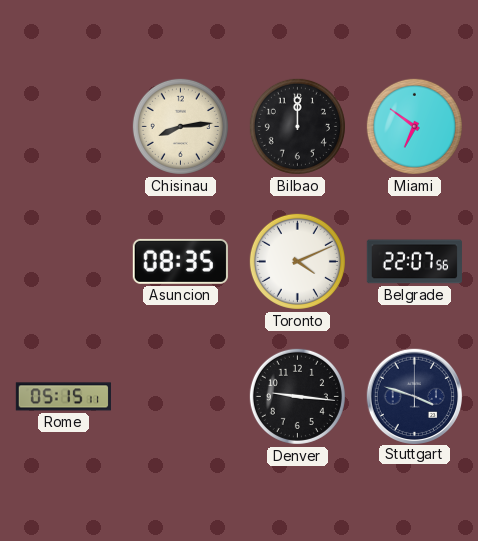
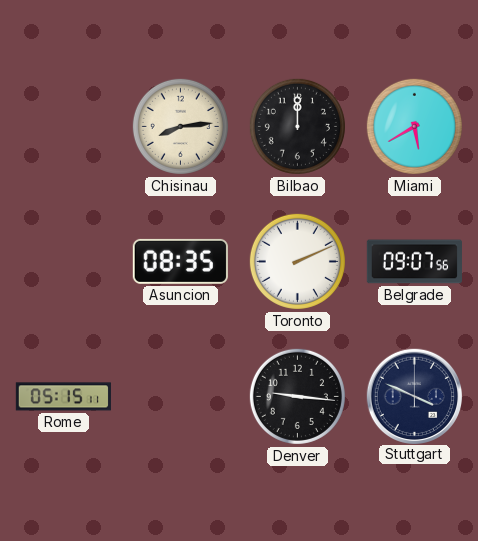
Miami: 6:51 -> 5:40
Toronto: 4:11 -> 2:11
Belgrade: 22:07 -> 09:07
Stuttgart: 3:48 -> 3:49
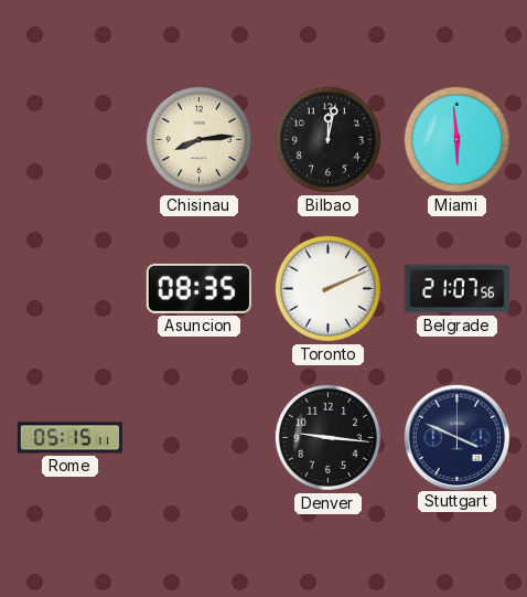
Bilbao: 12:00 -> 12:02
Miami: 5:40 -> 5:59
Belgrade: 09:07 -> 21:07
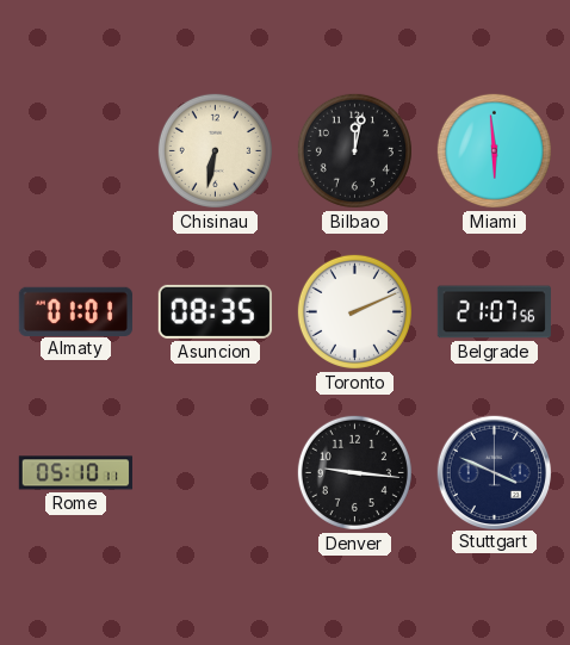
Chisinau: 8:14 -> 6:32
Almaty: none -> 01:01
Rome: 05:15 -> 05:10
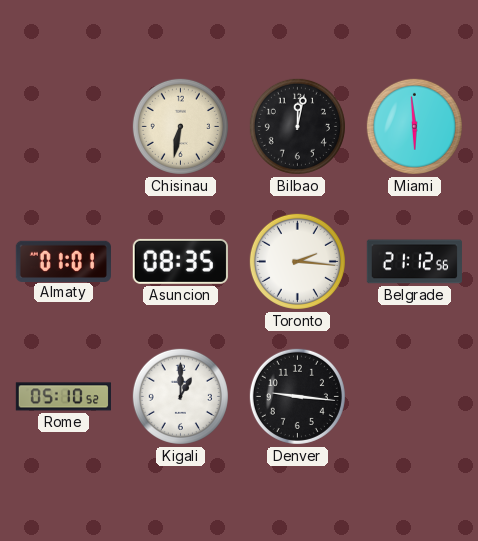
Toronto: 2:11 -> 2:16
Belgrade: 21:07 -> 21:12
Rome: 05:10:11 -> 05:10:52
Kigali: none -> 1:00
Stuttgart: 3:49 -> none
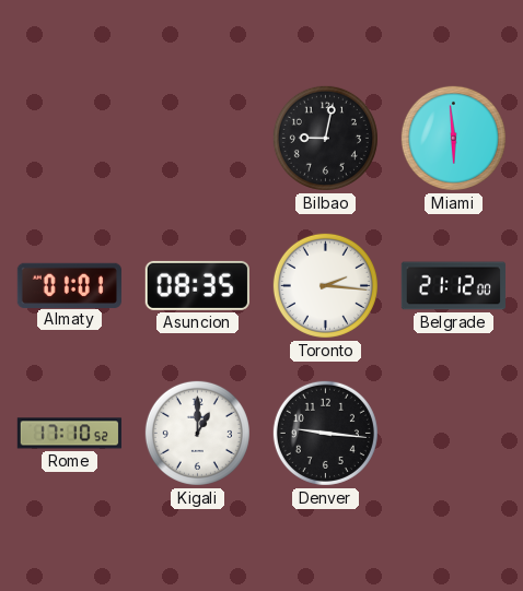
Chisinau: 6:32 -> none
Bilbao: 12:02 -> 9:02
Belgrade: 21:12:56 -> 21:12:00
Rome: 05:10 -> 17:10
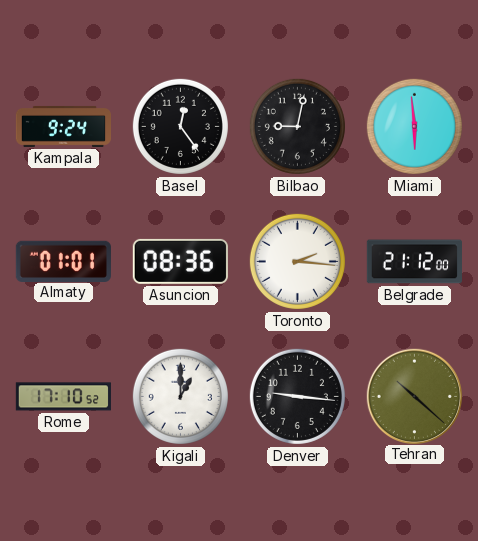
Kampala: none -> 9:24
Basel: none -> 12:24
Asuncion: 08:35 -> 08:36
Tehran: none -> 10:22
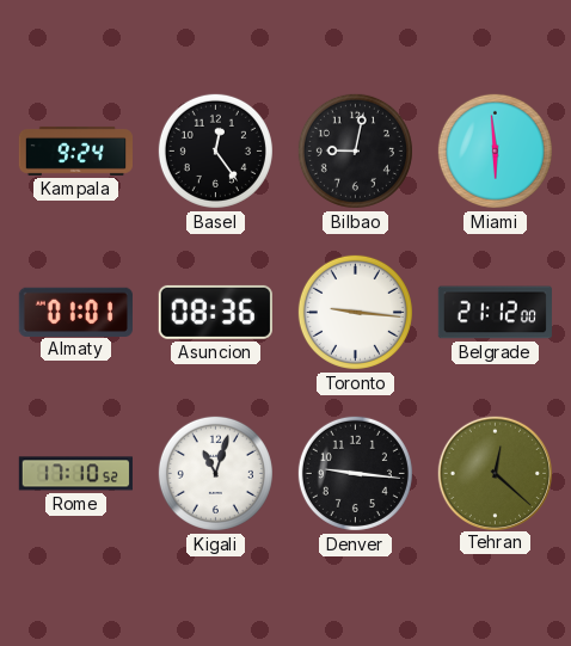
Toronto: 2:16 -> 9:16
Kigali: 1:00 -> 11:03
Tehran: 10:22 -> 12:22
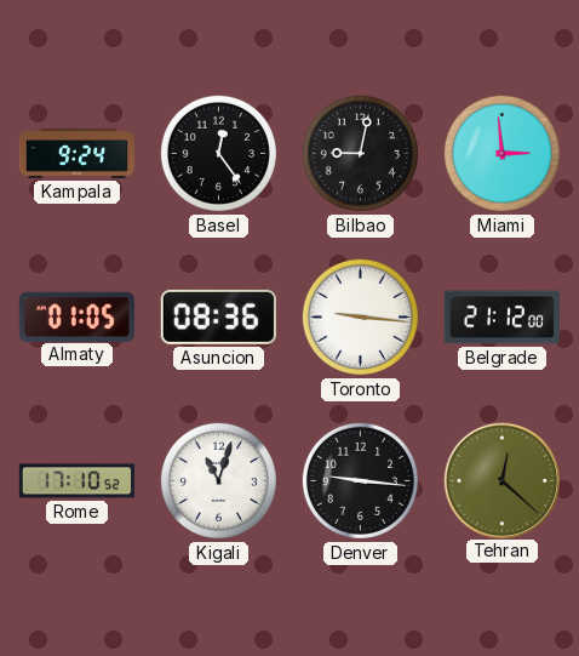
Miami: 5:59 -> 2:59
Almaty: 01:01 -> 01:05
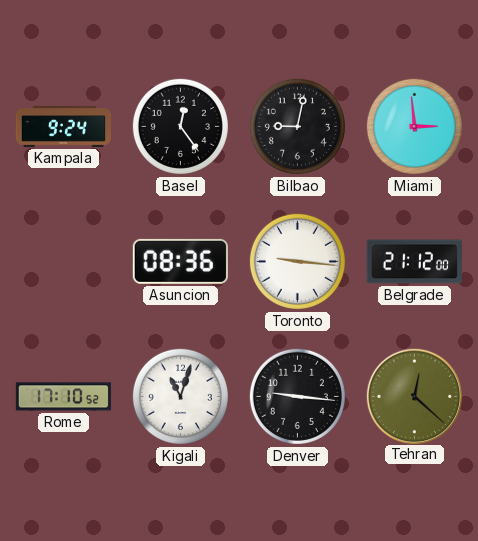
Almaty: 01:05 -> none
